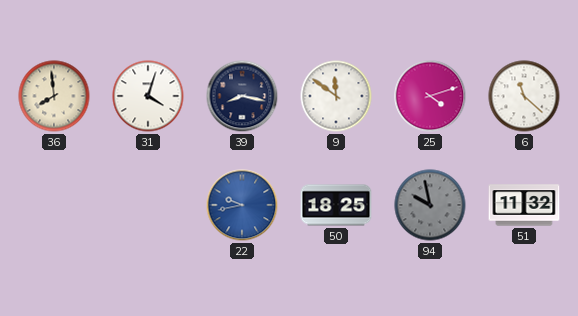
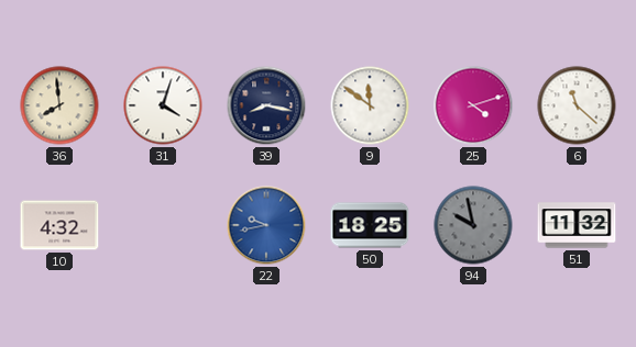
10: none -> 4:32
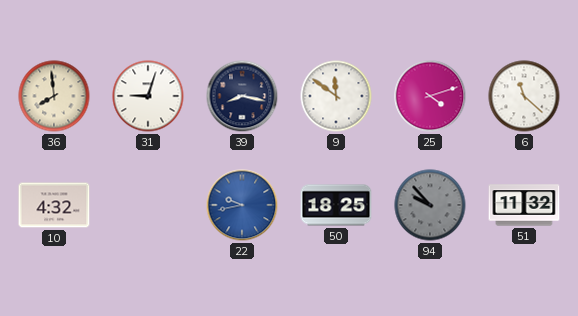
31: 4:03 -> 9:03
94: 9:58 -> 9:53
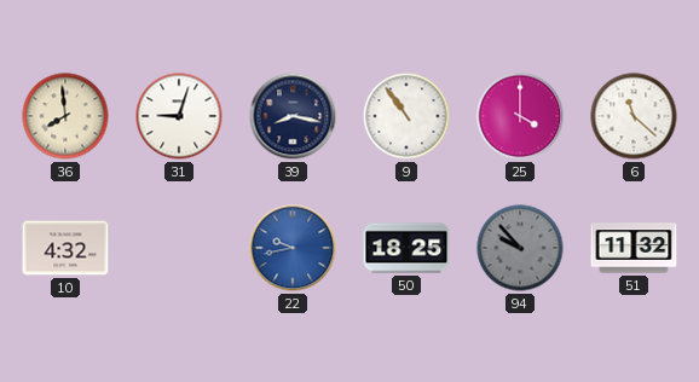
9: 11:51 -> 10:54
25: 4:12 -> 4:00
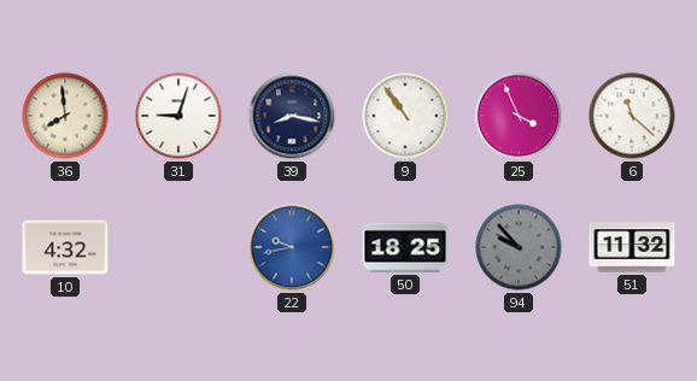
25: 4:00 -> 3:56
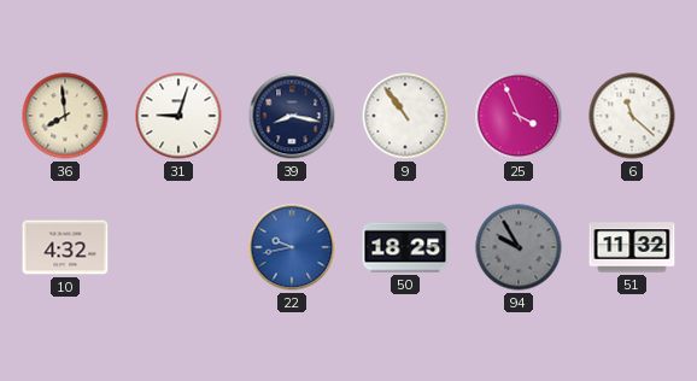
94: 9:53 -> 9:55
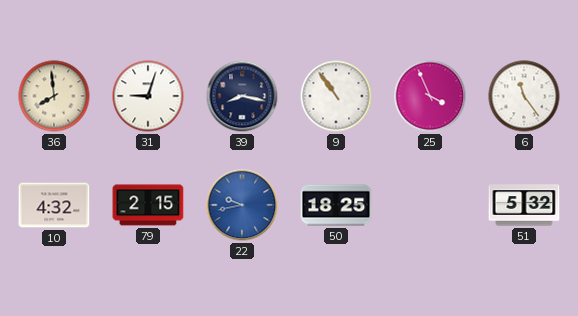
6: 11:22 -> 11:24
79: none -> 2:15
94: 9:55 -> none
51: 11:32 -> 5:32
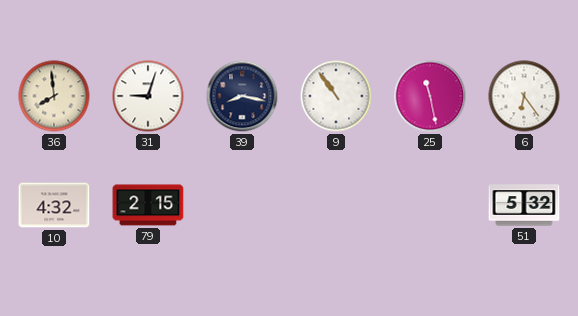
25: 3:56 -> 11:28
6: 11:24 -> 6:24
22: 9:43 -> none
50: 18:25 -> none
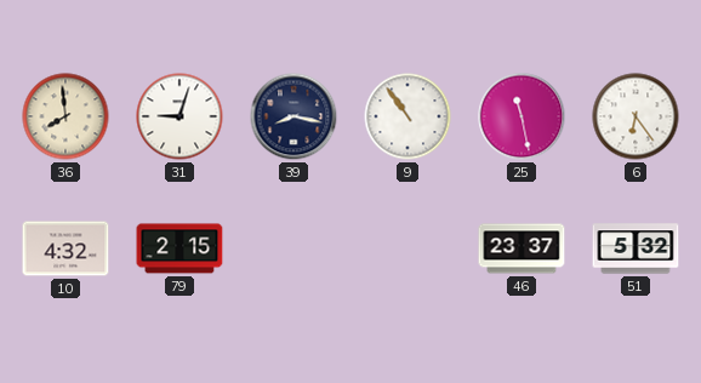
46: none -> 23:37
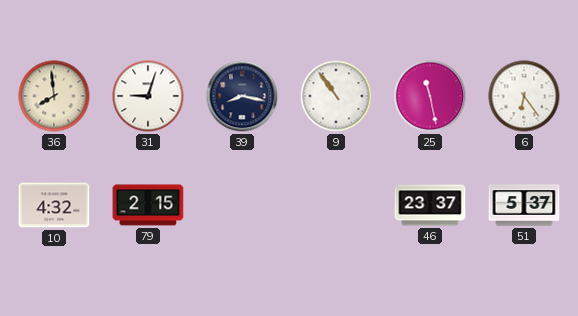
51: 5:32 -> 5:37
